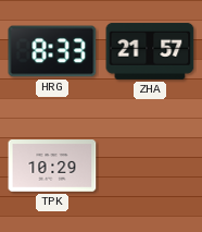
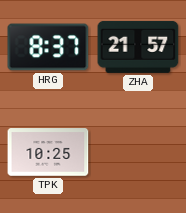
HRG: 8:33 -> 8:37
TPK: 10:29 -> 10:25
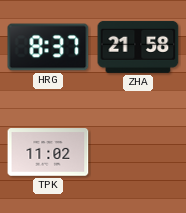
ZHA: 21:57 -> 21:58
TPK: 10:25 -> 11:02
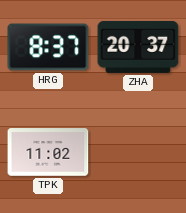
ZHA: 21:58 -> 20:37
